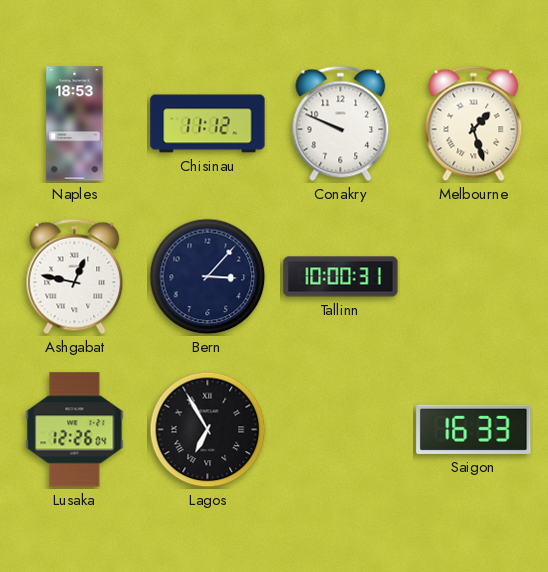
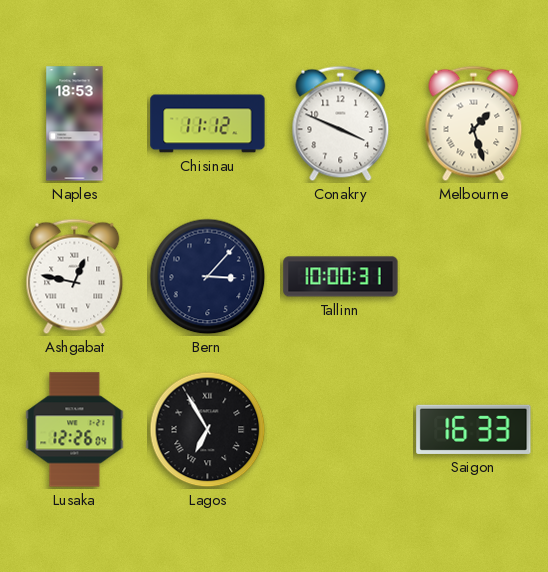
Conakry: 9:49 -> 3:49
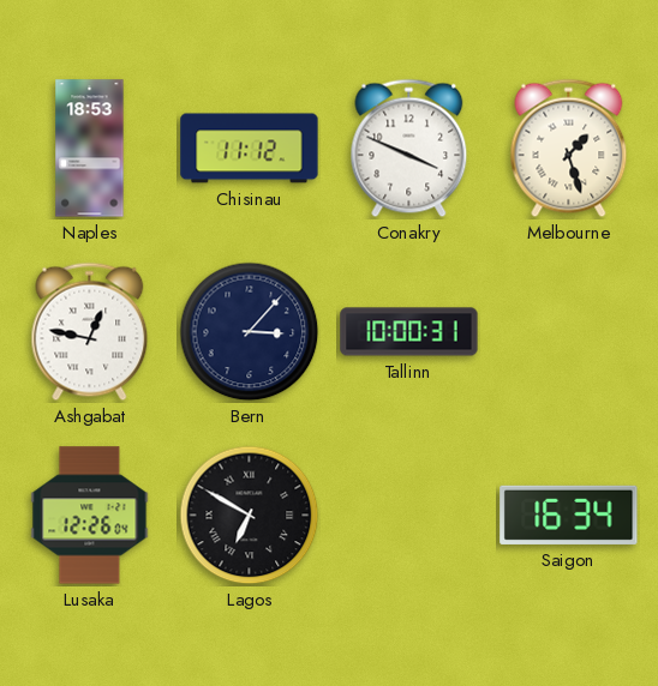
Lagos: 6:55 -> 6:50
Saigon: 16:33 -> 16:34
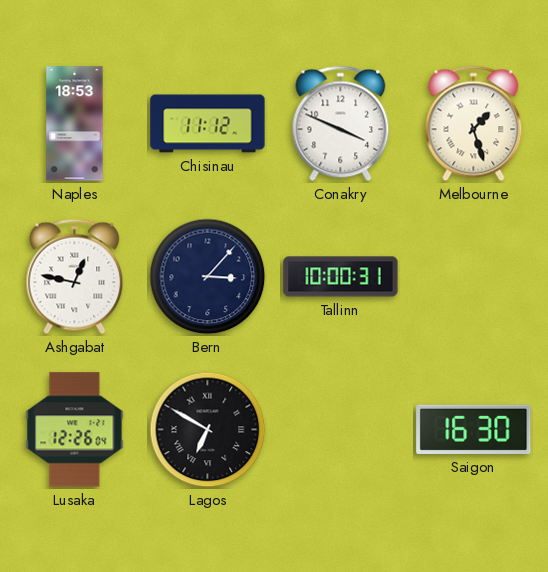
Saigon: 16:34 -> 16:30
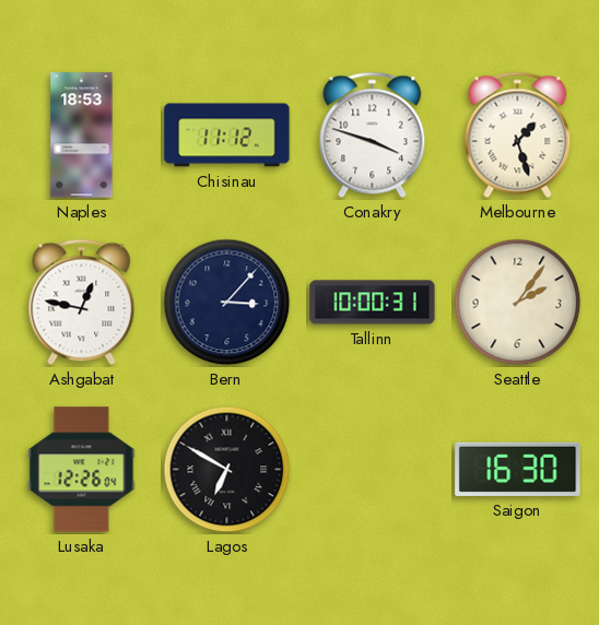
Conakry: 3:49 -> 3:48
Seattle: none -> 2:06
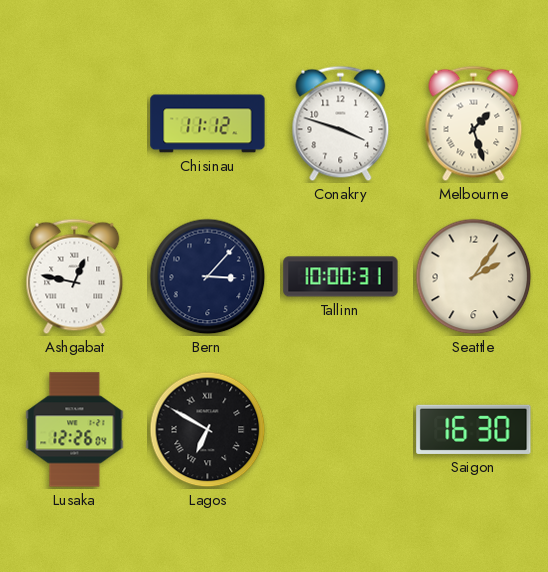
Naples: 18:53 -> none
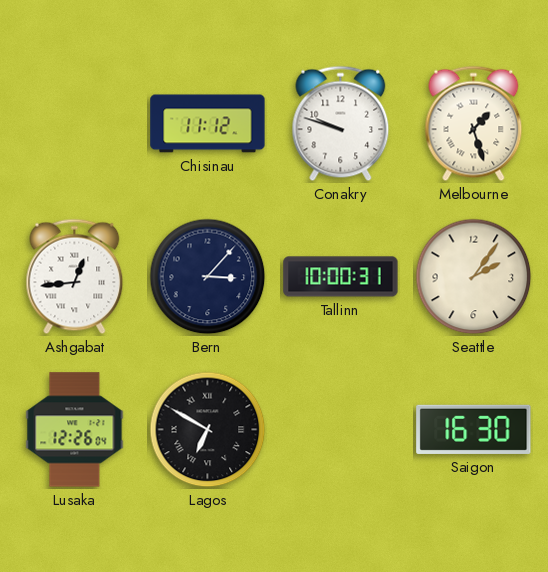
Conakry: 3:48 -> 9:48
Ashgabat: 12:47 -> 12:44
